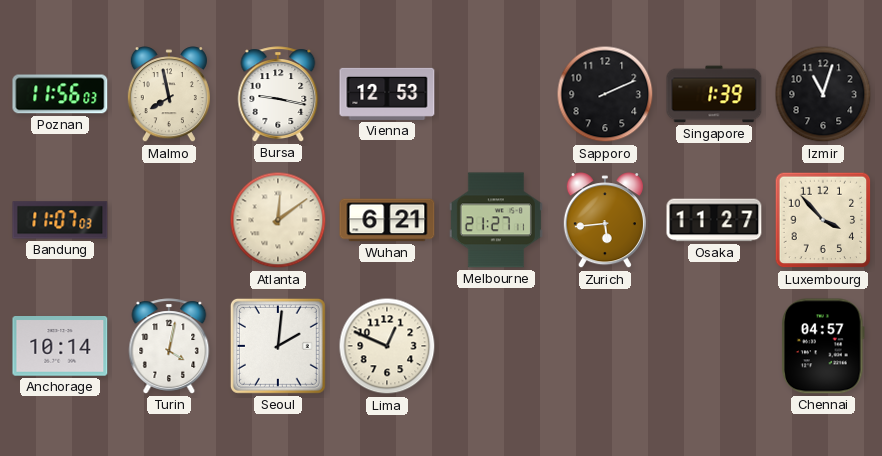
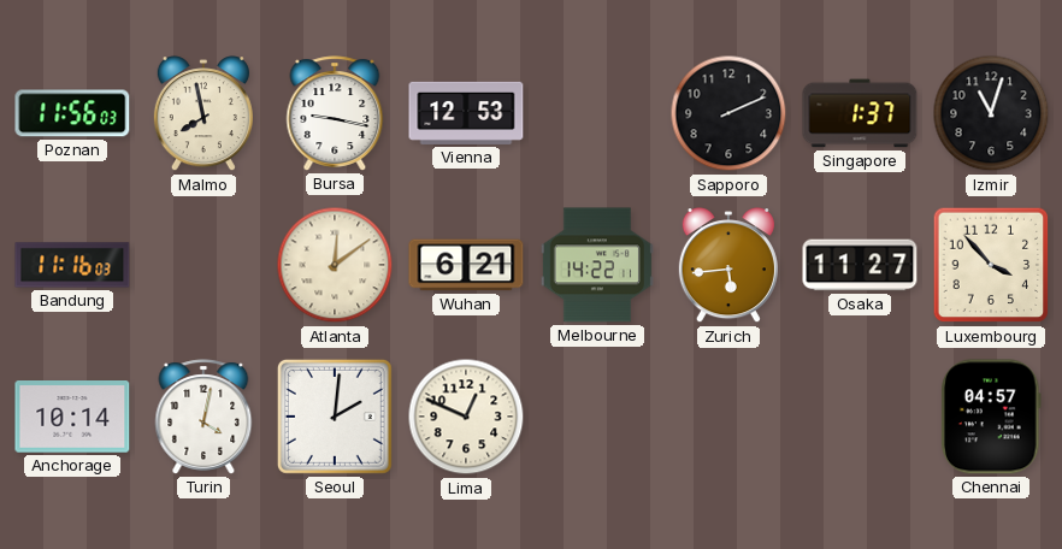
Singapore: 1:39 -> 1:37
Bandung: 11:07 -> 11:16
Melbourne: 21:27 -> 14:22
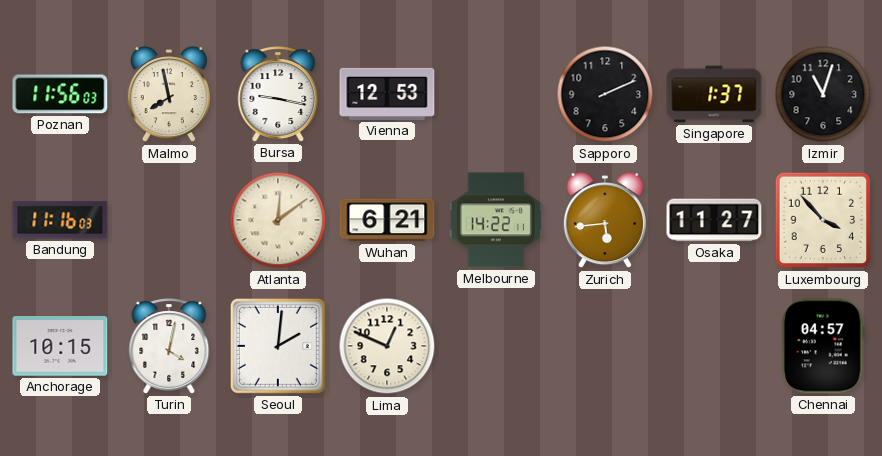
Anchorage: 10:14 -> 10:15
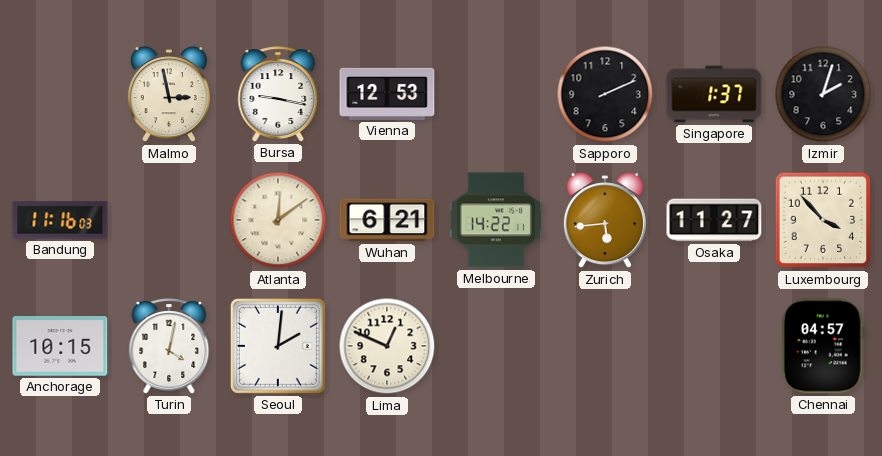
Poznan: 11:56 -> none
Malmo: 7:58 -> 2:58
Izmir: 11:03 -> 2:03
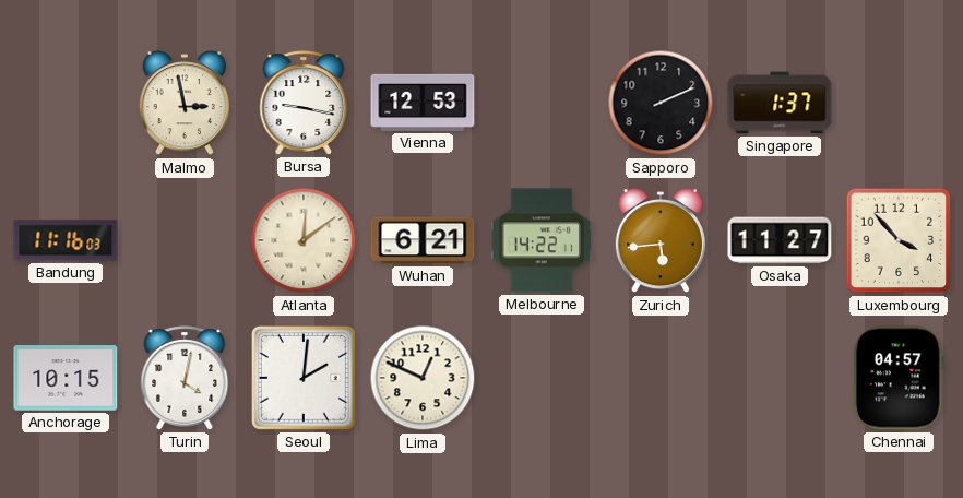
Izmir: 2:03 -> none
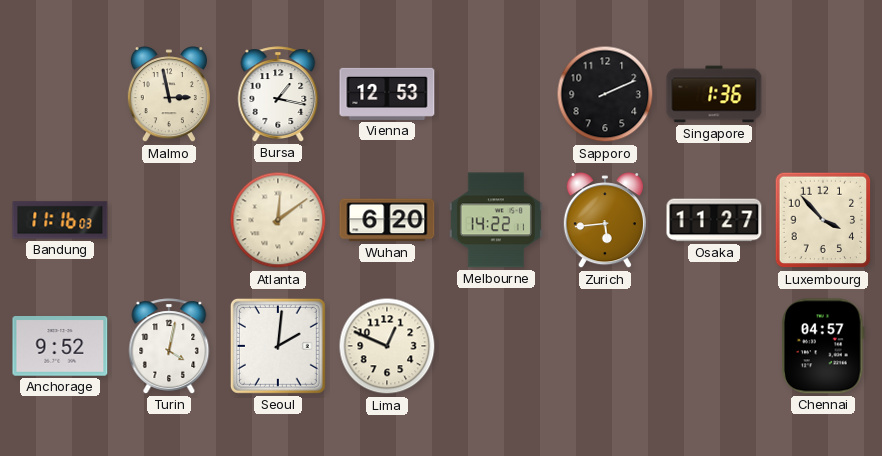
Bursa: 9:17 -> 1:17
Singapore: 1:37 -> 1:36
Wuhan: 6:21 -> 6:20
Anchorage: 10:15 -> 9:52
